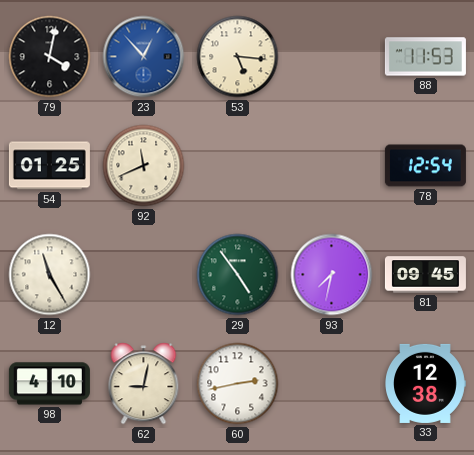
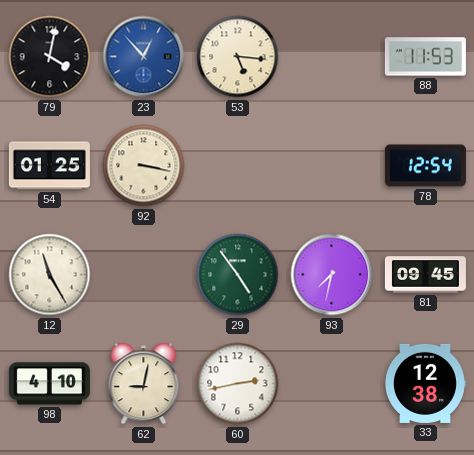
92: 11:41 -> 3:17
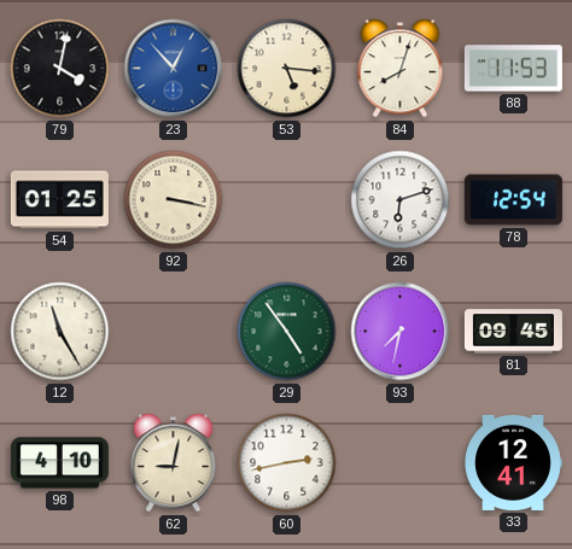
84: none -> 8:03
26: none -> 6:12
33: 12:38 -> 12:41
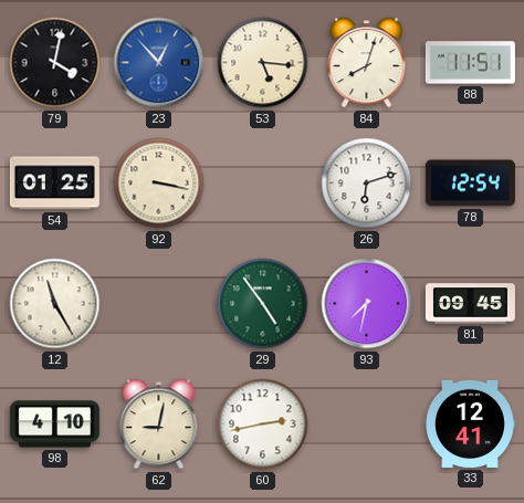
88: 11:53 -> 11:51
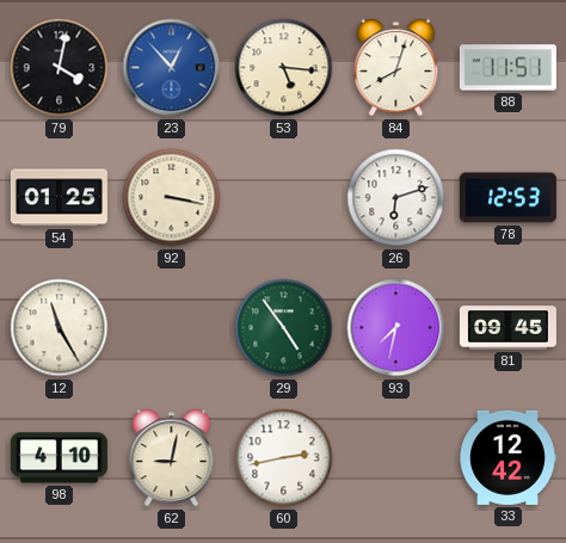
78: 12:54 -> 12:53
33: 12:41 -> 12:42
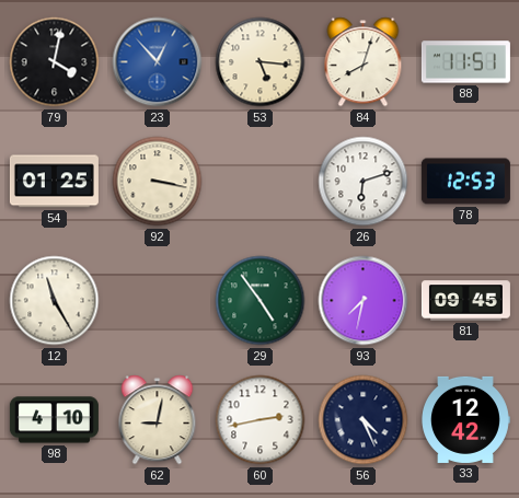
56: none -> 4:26
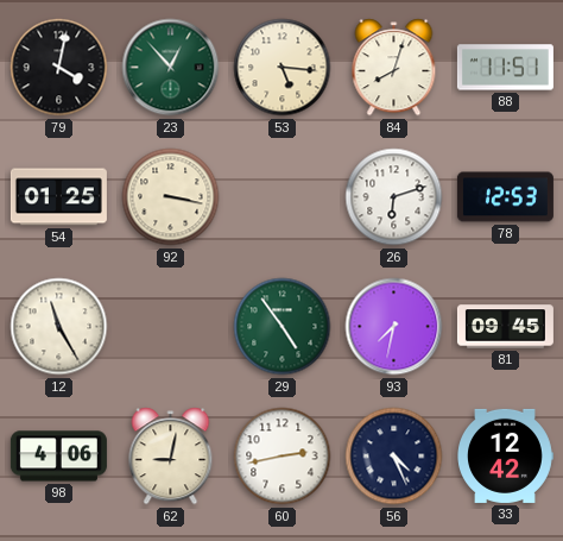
23 dial: blue -> green
98: 4:10 -> 4:06
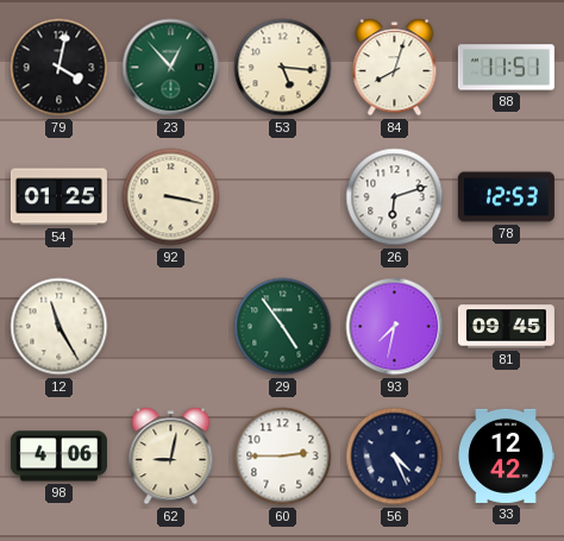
60: 2:43 -> 2:45
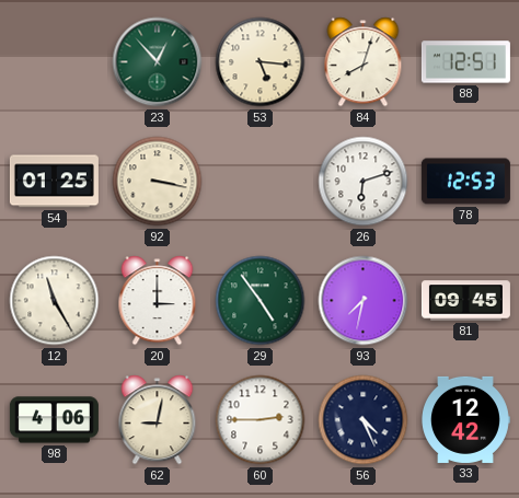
79: 4:02 -> none
88: 11:51 -> 12:51
20: none -> 3:00
